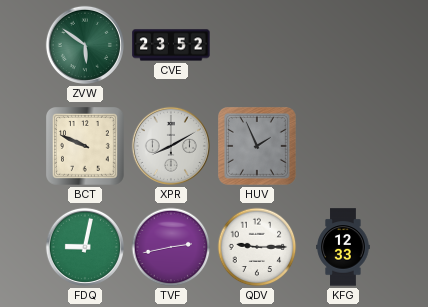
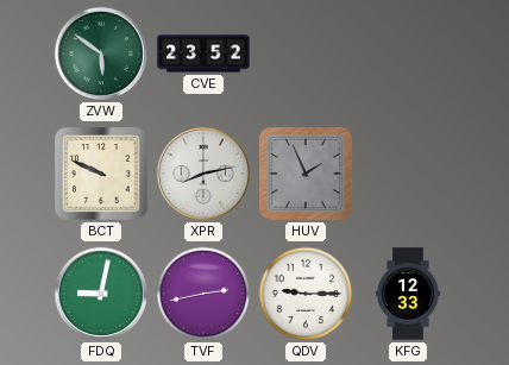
XPR: 8:10 -> 8:13
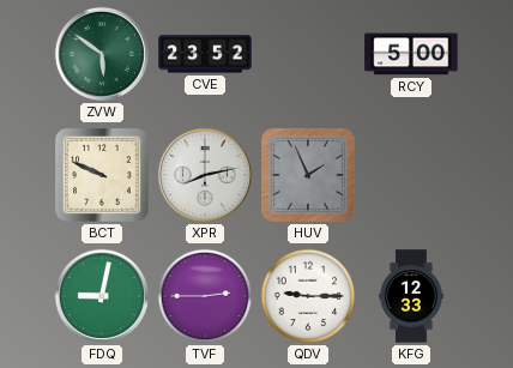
RCY: none -> 5:00
TVF: 2:43 -> 2:45
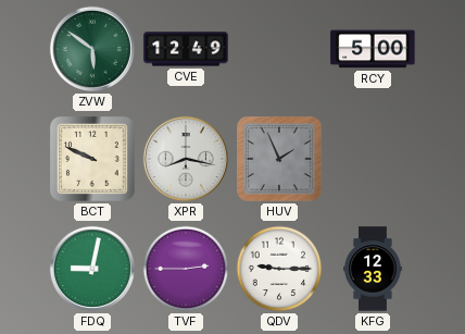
CVE: 23:52 -> 12:49
XPR: 8:13 -> 8:17
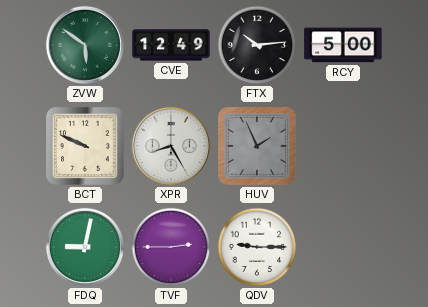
FTX: none -> 10:14
XPR: 8:17 -> 8:25
KFG: 12:33 -> none
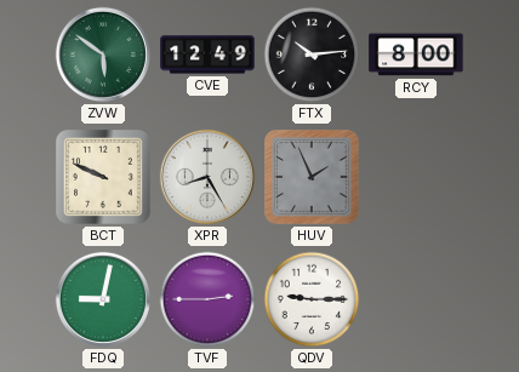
RCY: 5:00 -> 8:00
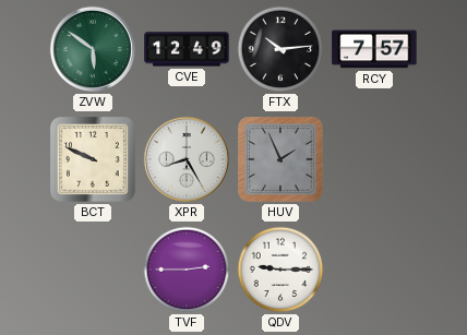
RCY: 8:00 -> 7:57
FDQ: 9:02 -> none
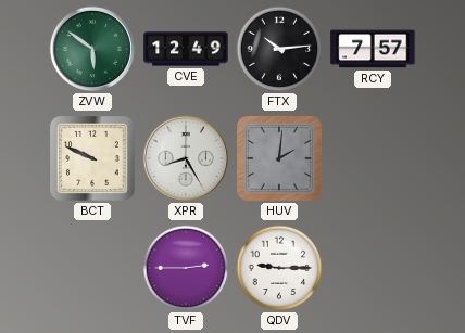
HUV: 1:56 -> 2:01
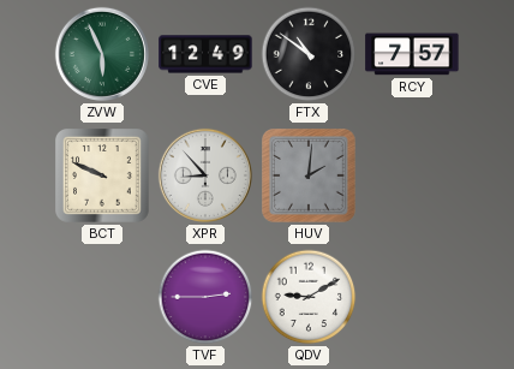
ZVW: 5:51 -> 5:56
FTX: 10:14 -> 10:51
XPR: 8:25 -> 8:53
QDV: 9:15 -> 9:10
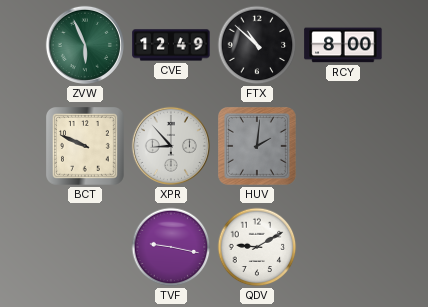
FTX: 10:51 -> 10:52
RCY: 7:57 -> 8:00
TVF: 2:45 -> 9:17
